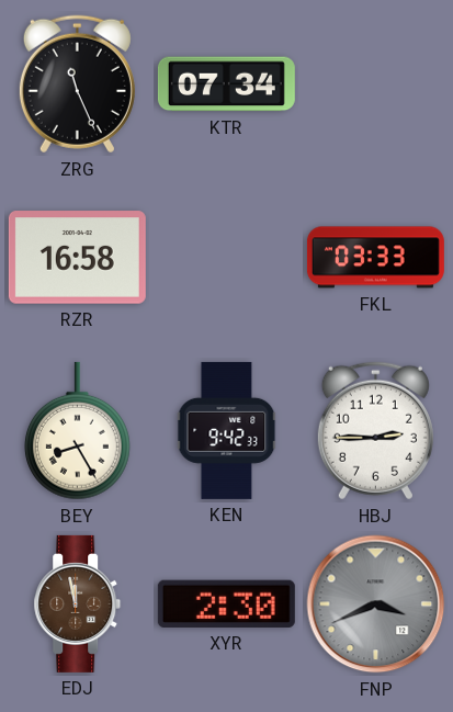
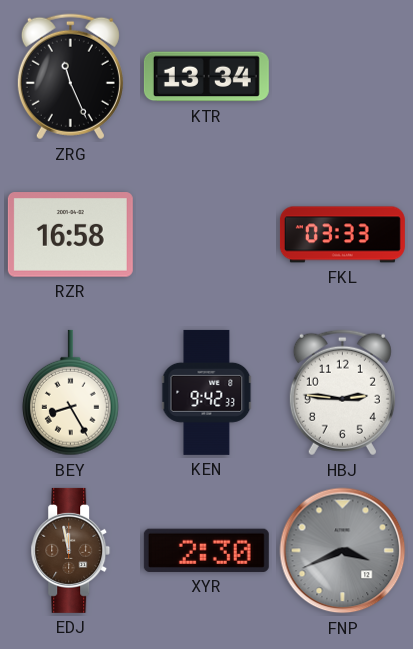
KTR: 07:34 -> 13:34
HBJ: 2:45 -> 2:46
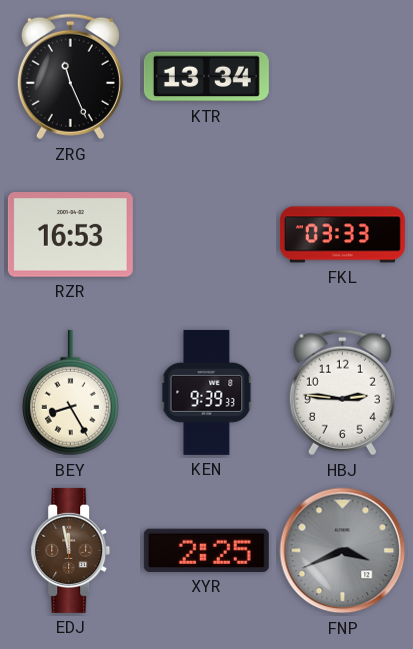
RZR: 16:58 -> 16:53
KEN: 9:42 -> 9:39
XYR: 2:30 -> 2:25
